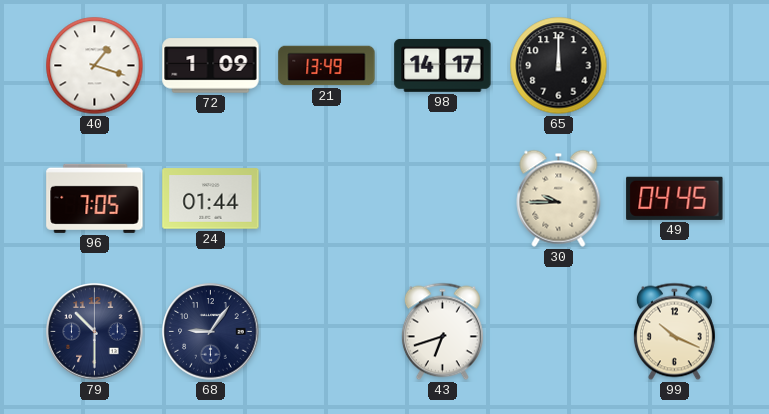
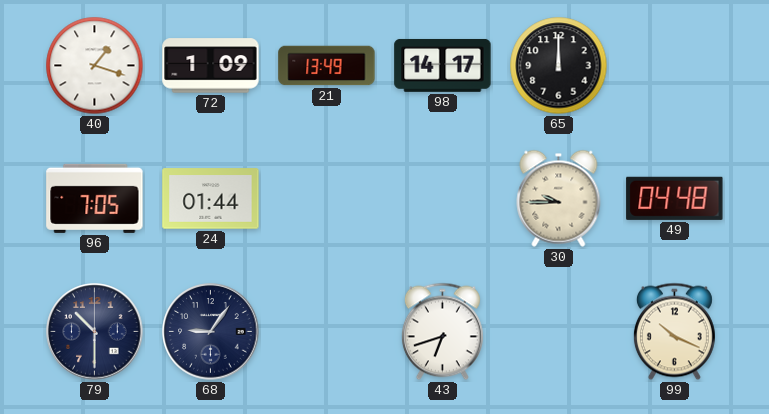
49: 04:45 -> 04:48
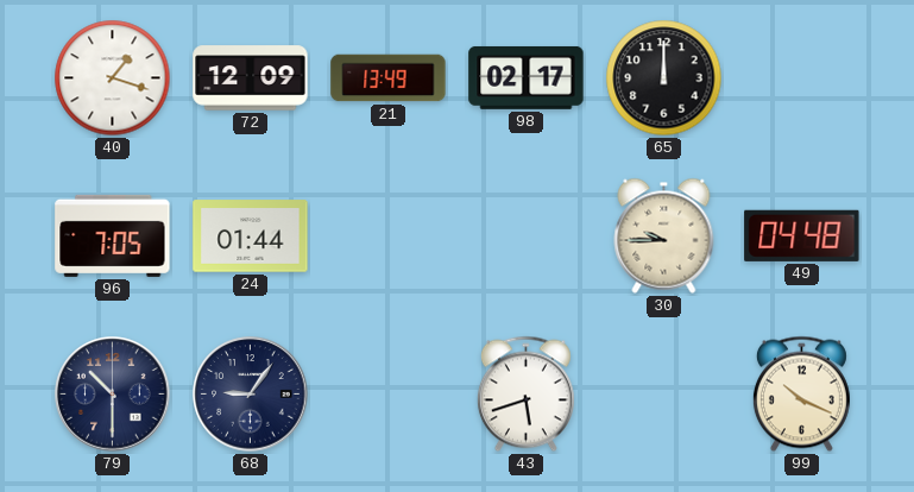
72: 1:09 -> 12:09
98: 14:17 -> 02:17
43: 6:42 -> 5:42
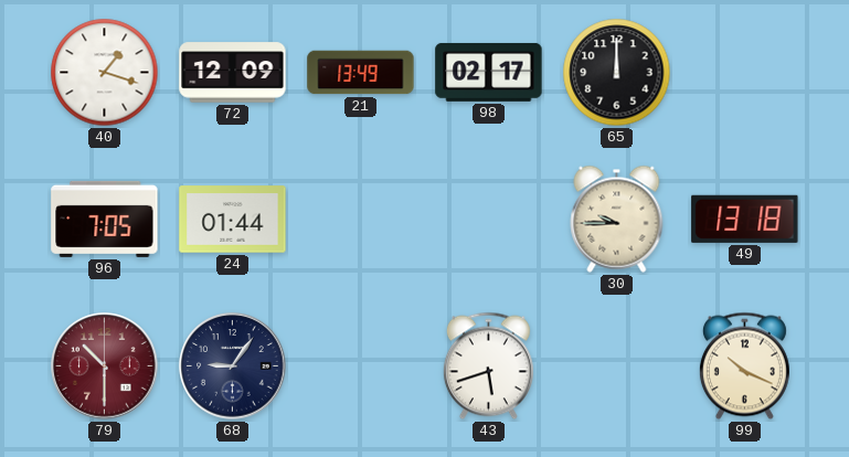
49: 04:48 -> 13:18
79 dial: navy -> burgundy
